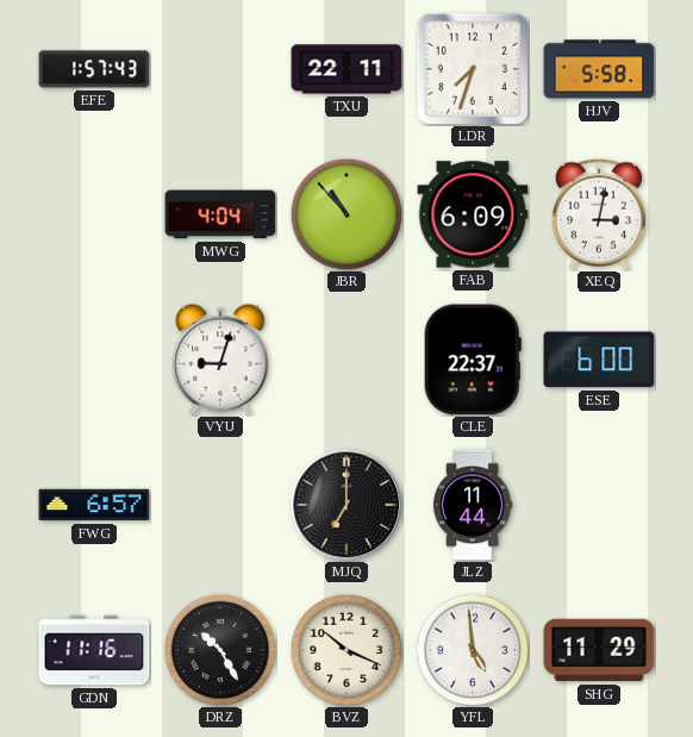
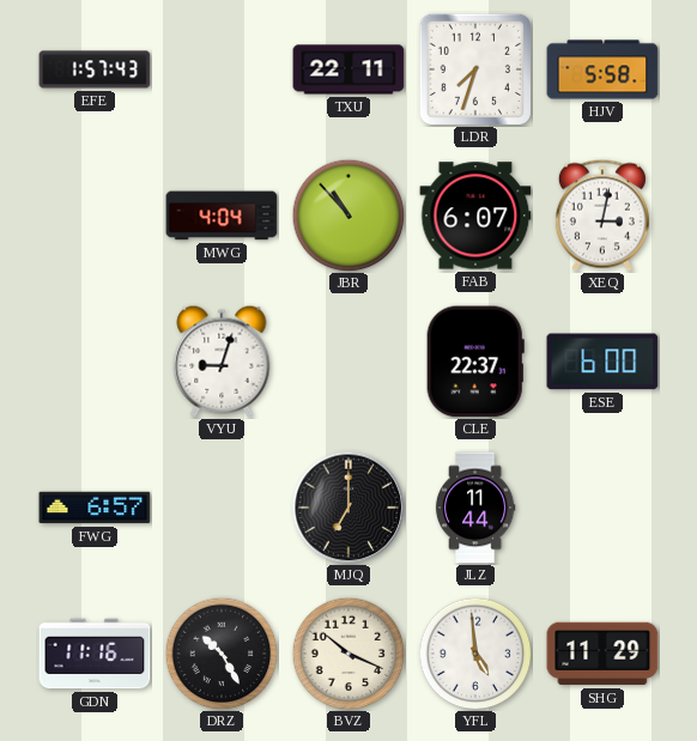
FAB: 6:09 -> 6:07
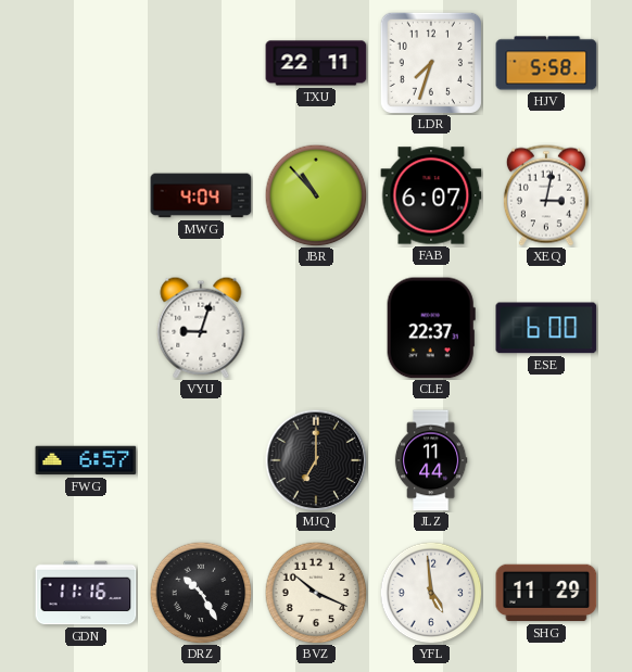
EFE: 1:57 -> none
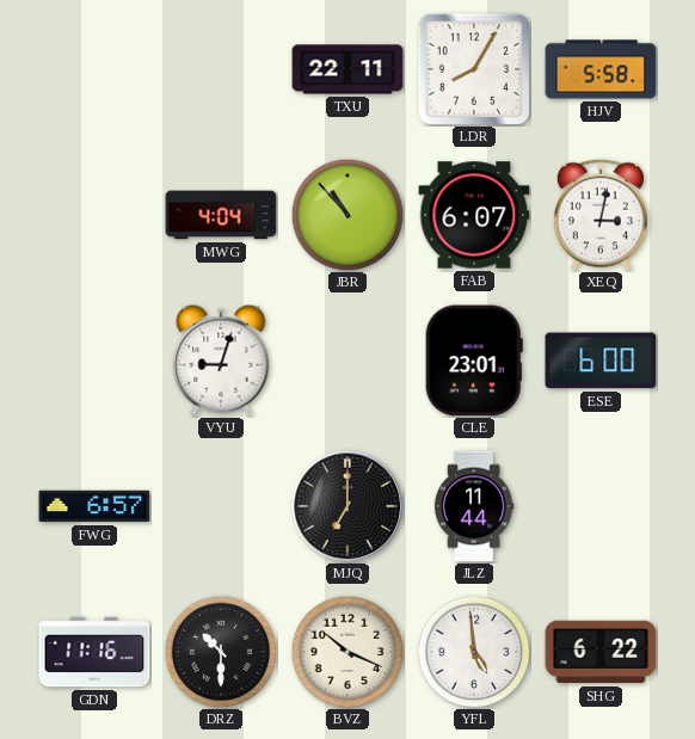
LDR: 7:33 -> 8:05
CLE: 22:37 -> 23:01
DRZ: 10:25 -> 10:30
SHG: 11:29 -> 6:22
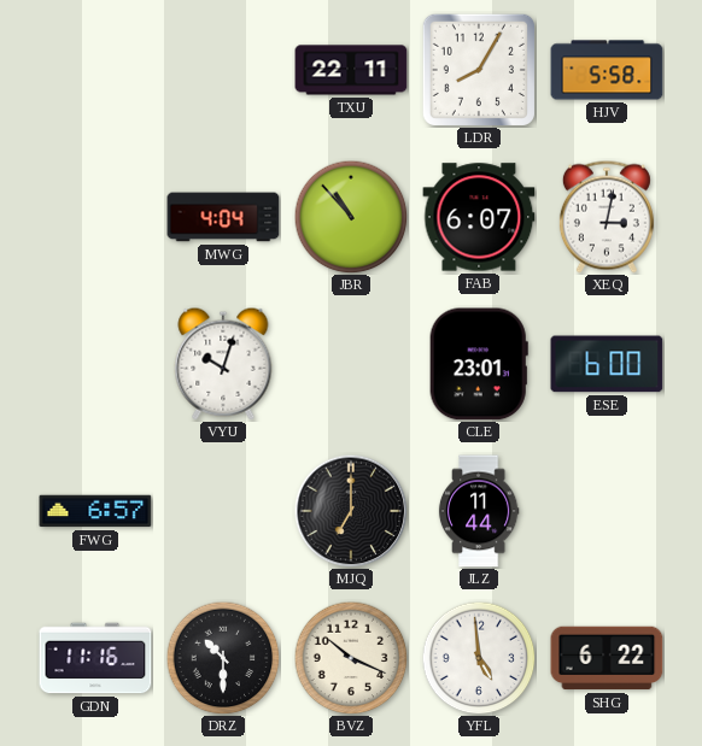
VYU: 9:03 -> 10:03
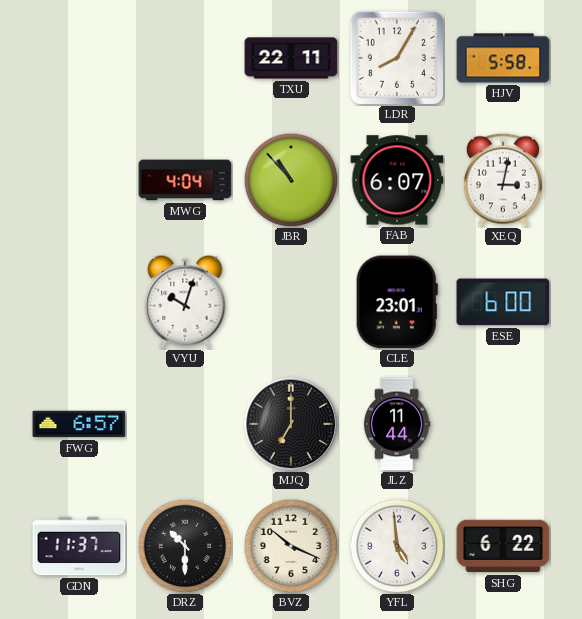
GDN: 11:16 -> 11:37
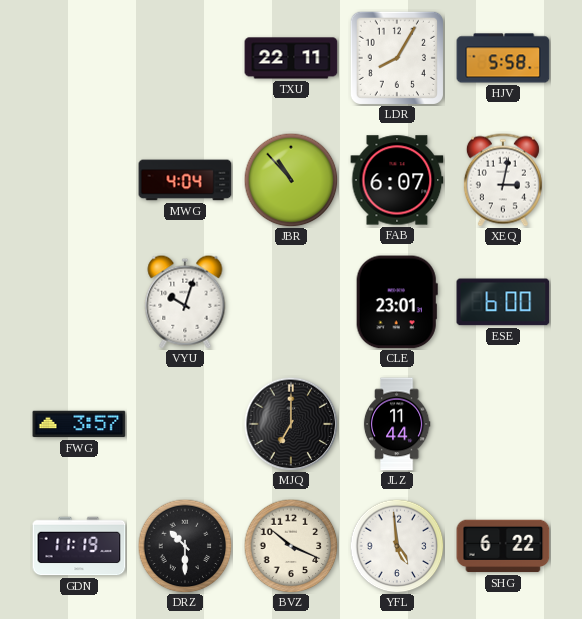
FWG: 6:57 -> 3:57
GDN: 11:37 -> 11:19
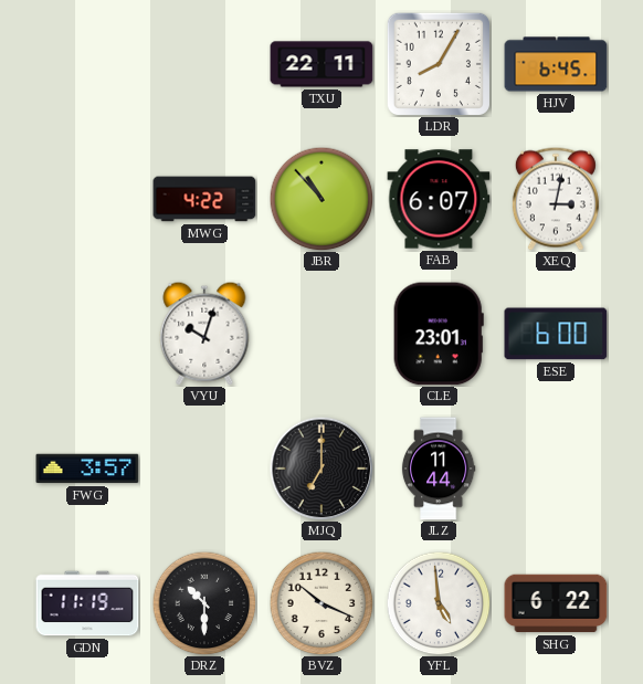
HJV: 5:58 -> 6:45
MWG: 4:04 -> 4:22
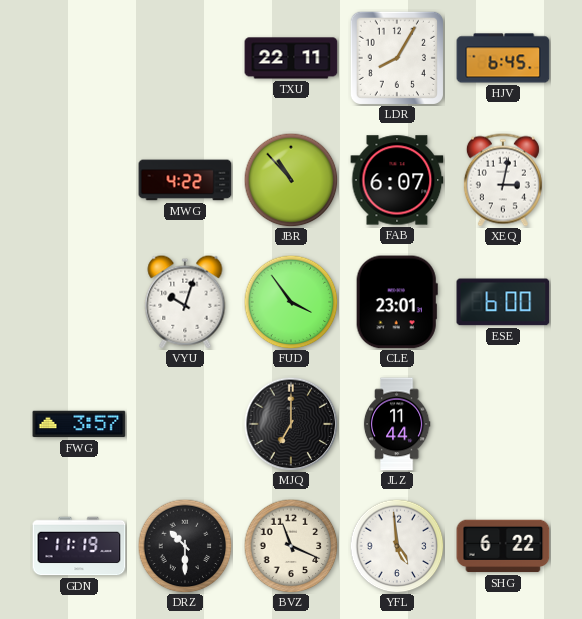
FUD: none -> 3:54
BVZ: 10:19 -> 11:19
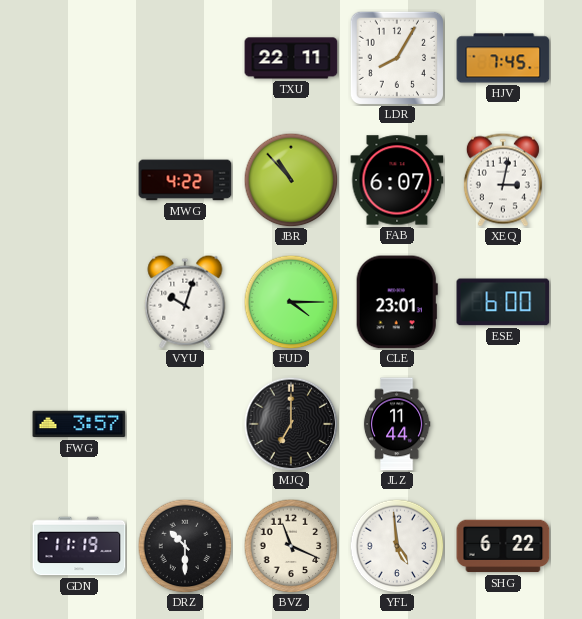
HJV: 6:45 -> 7:45
FUD: 3:54 -> 4:15
